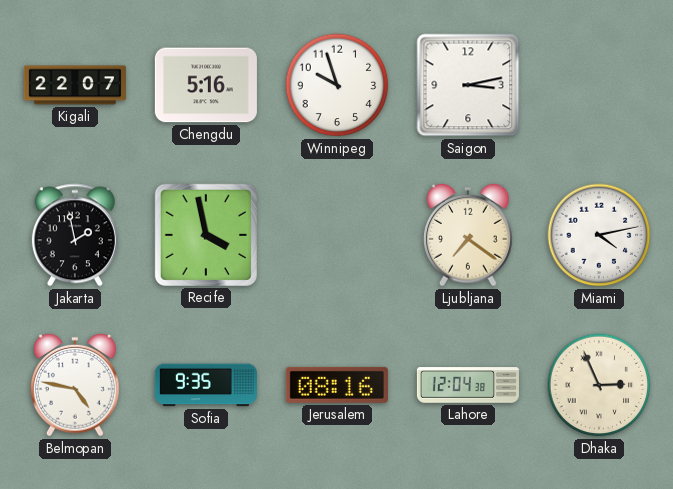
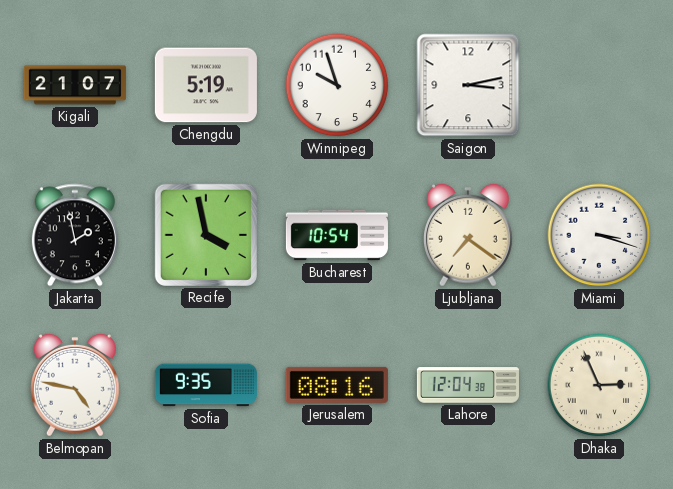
Kigali: 22:07 -> 21:07
Chengdu: 5:16 -> 5:19
Bucharest: none -> 10:54
Miami: 4:13 -> 3:18
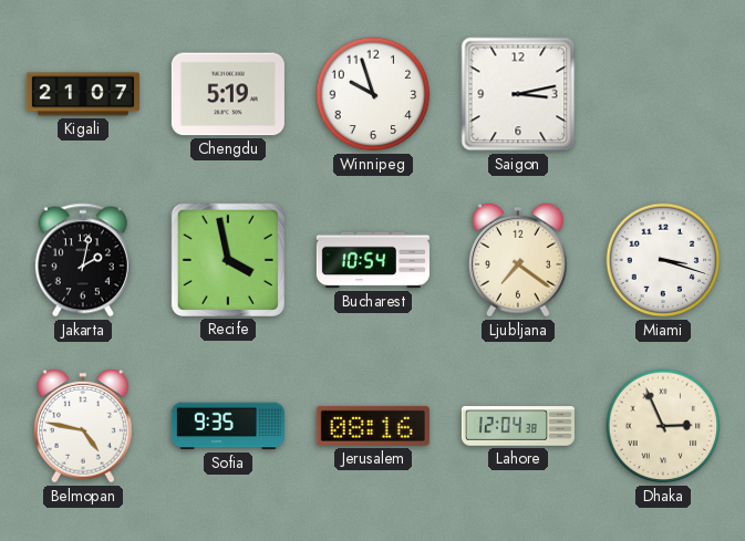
Jakarta: 1:58 -> 2:02
